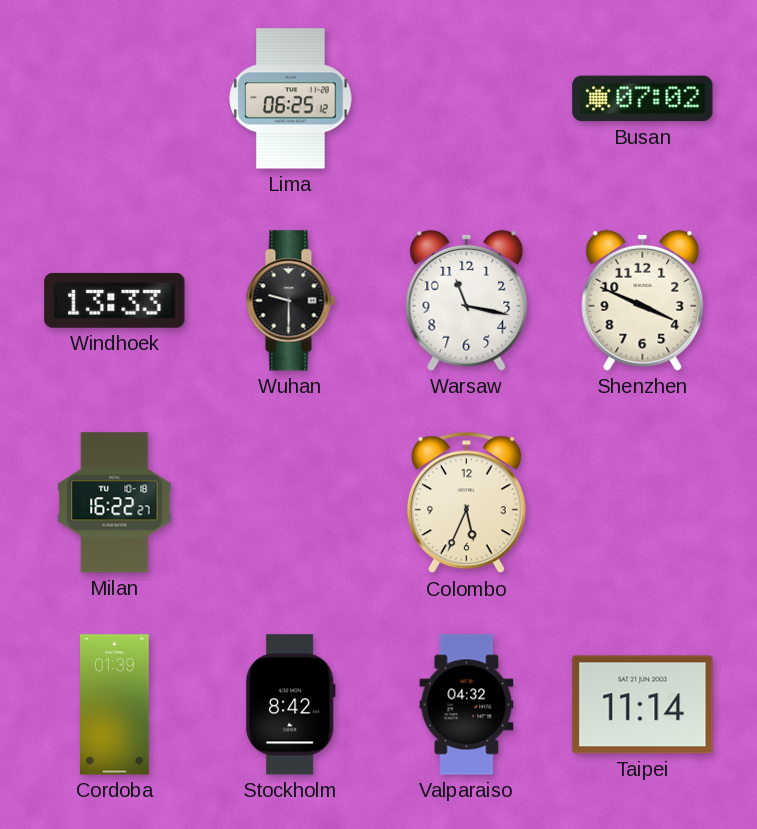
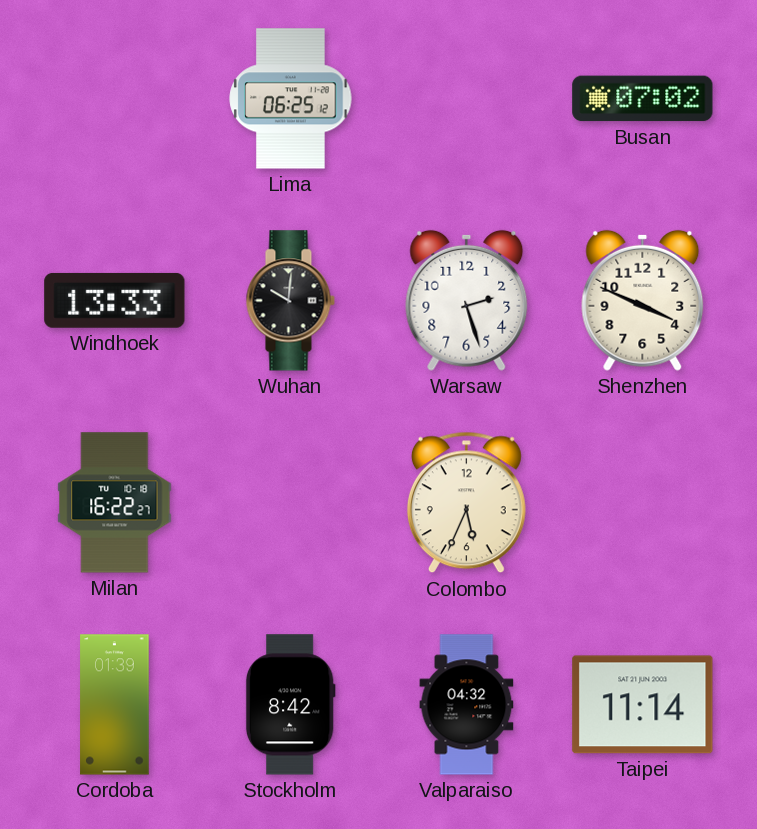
Wuhan: 9:30 -> 10:01
Warsaw: 11:17 -> 2:27
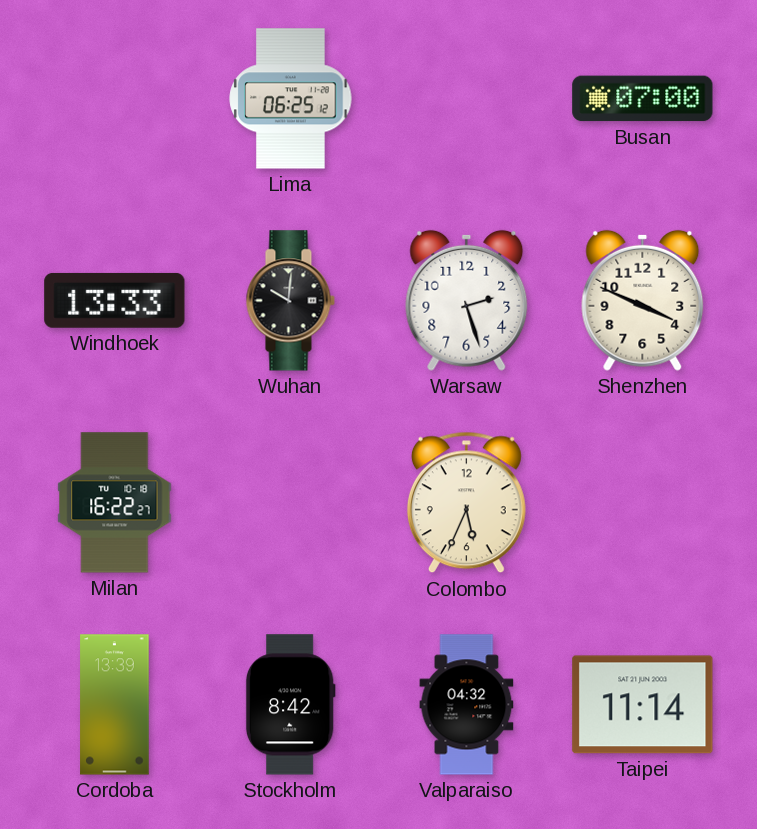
Busan: 07:02 -> 07:00
Cordoba: 01:39 -> 13:39
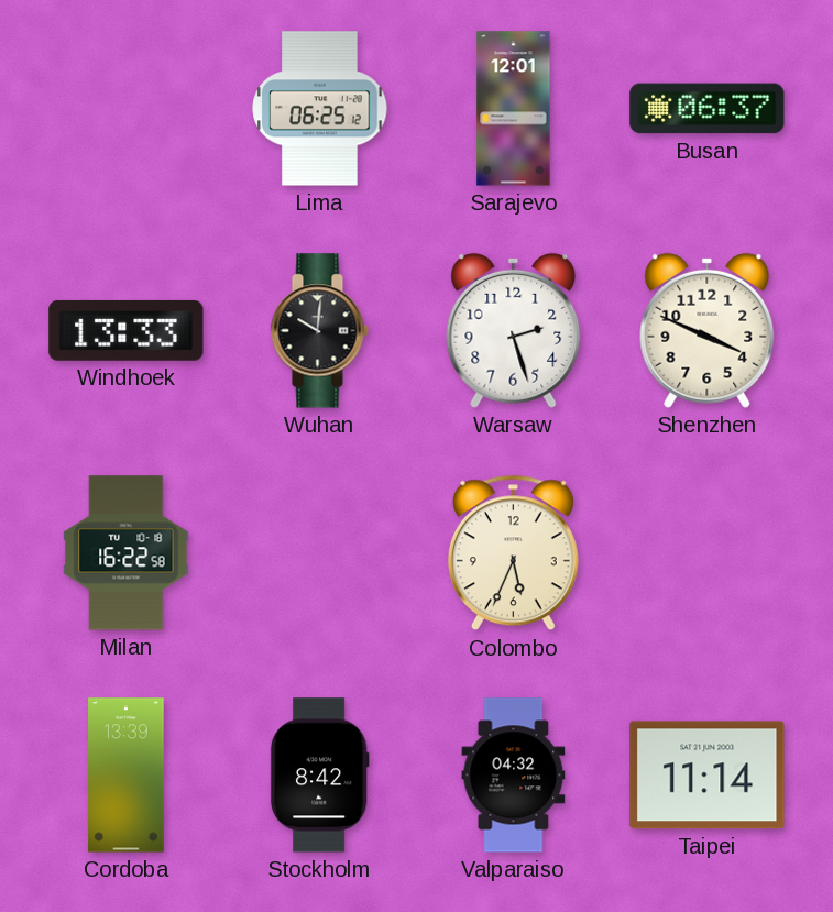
Sarajevo: none -> 12:01
Busan: 07:00 -> 06:37
Milan: 16:22:27 -> 16:22:58
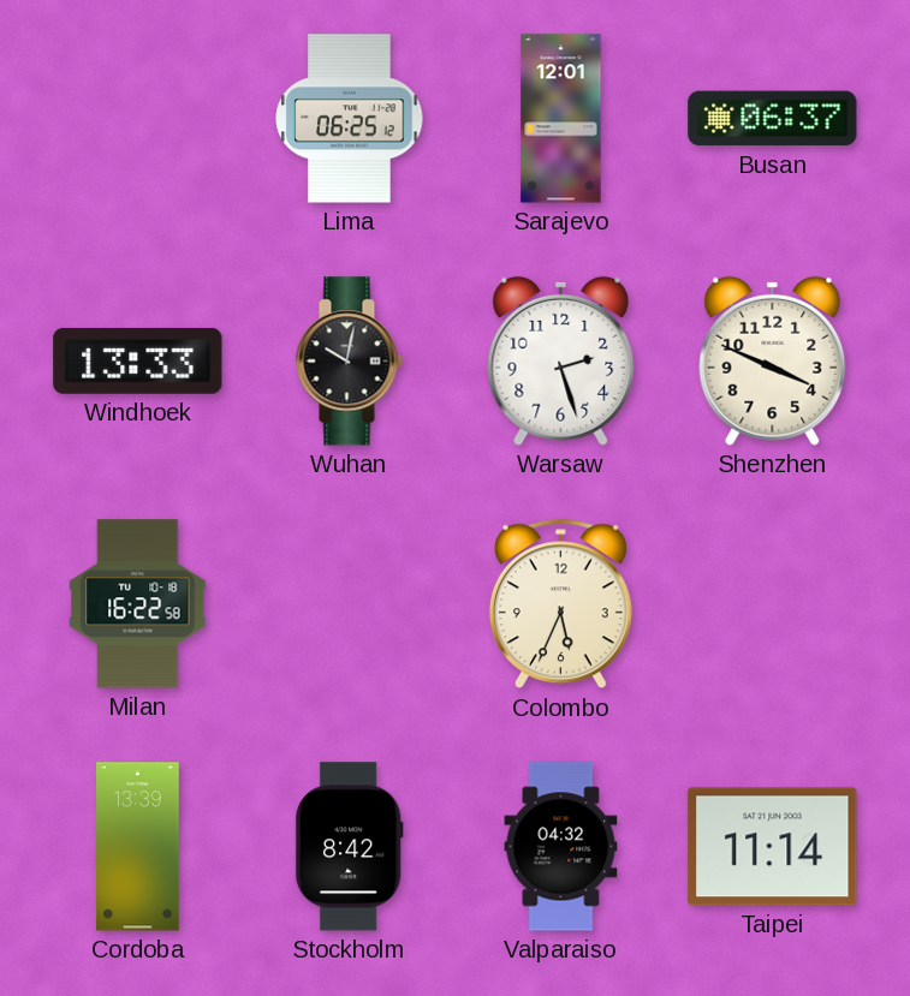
Wuhan: 10:01 -> 10:02
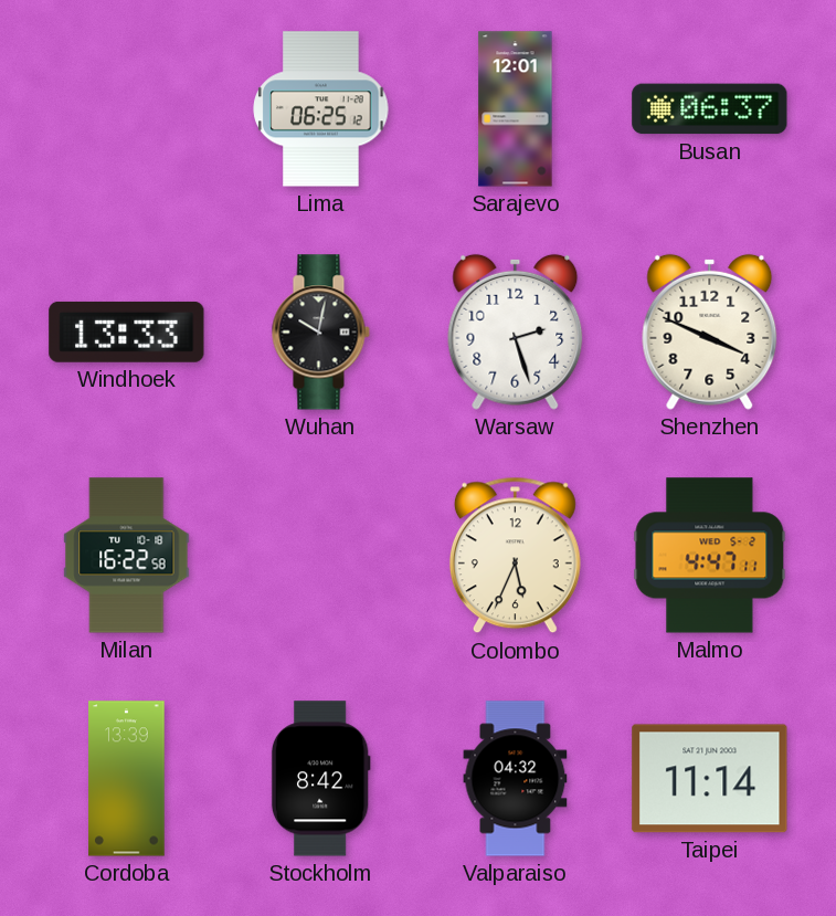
Malmo: none -> 4:47
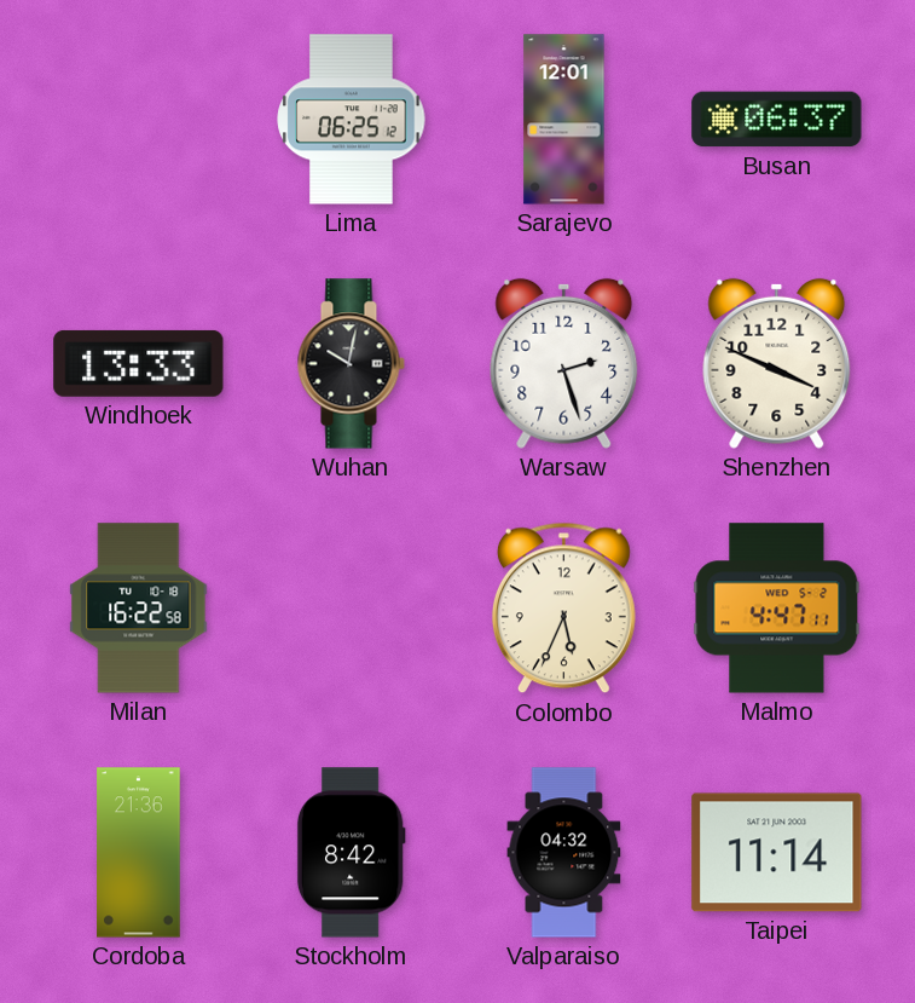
Cordoba: 13:39 -> 21:36
